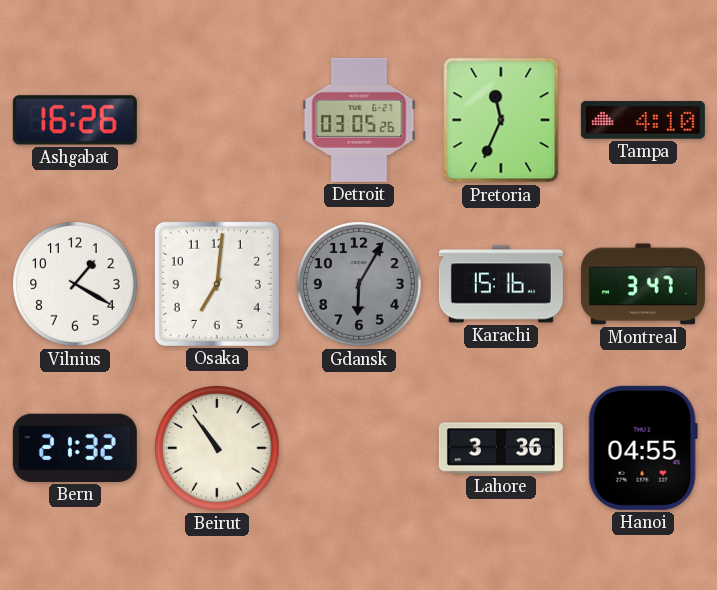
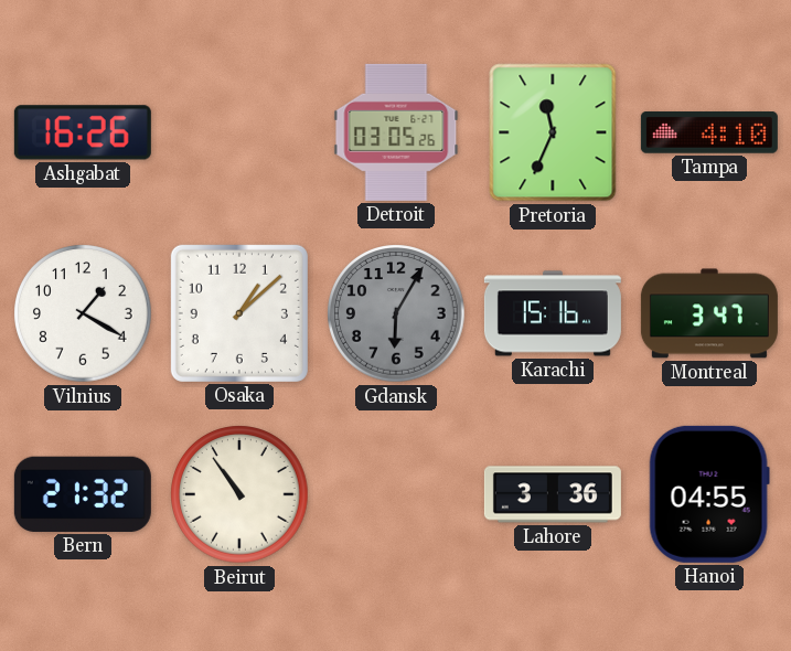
Osaka: 7:01 -> 1:08
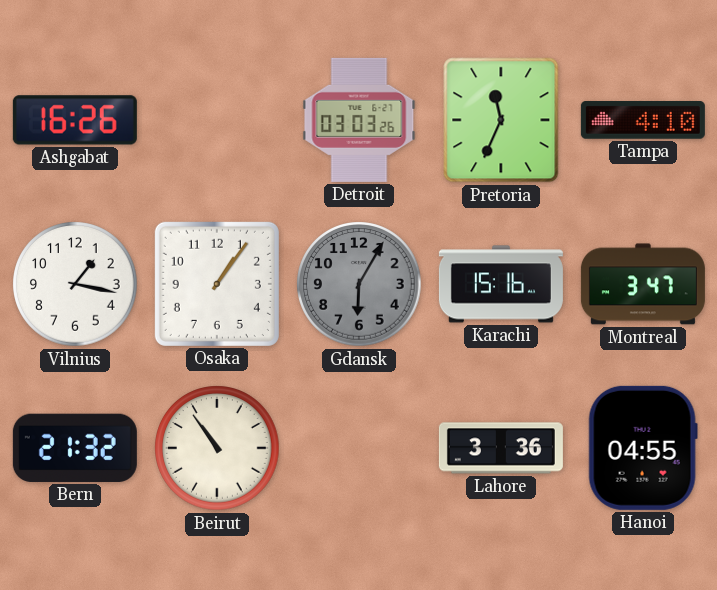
Detroit: 03:05 -> 03:03
Vilnius: 1:20 -> 1:17
Osaka: 1:08 -> 1:06
